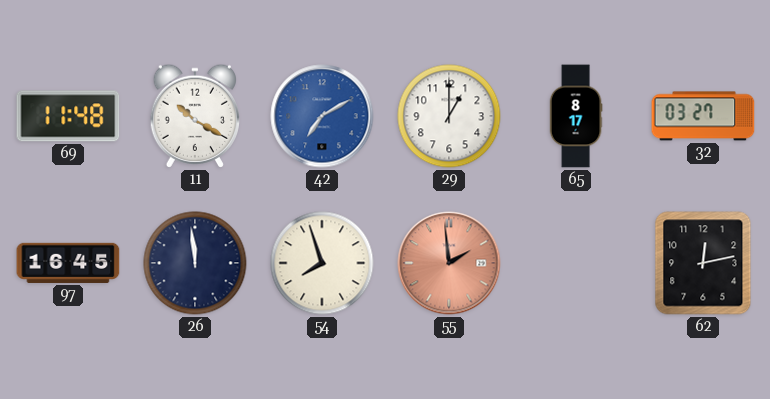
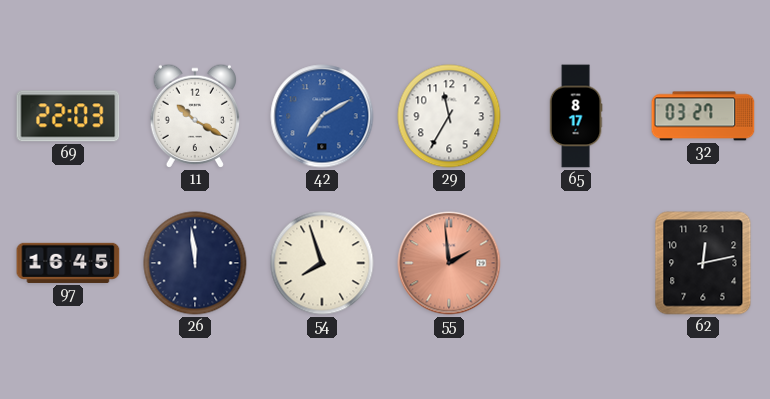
69: 11:48 -> 22:03
29: 1:00 -> 11:35
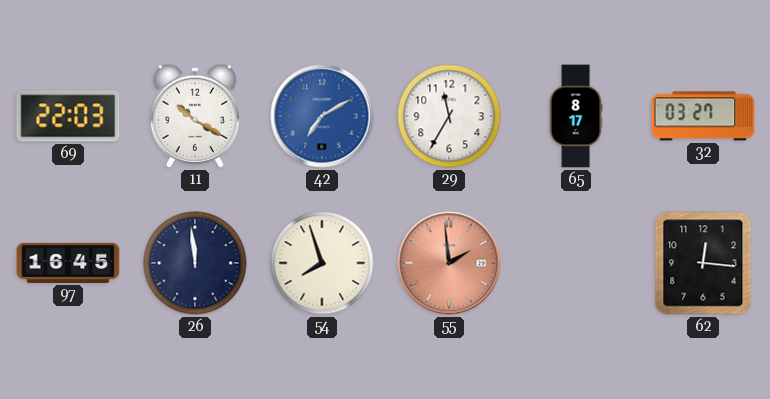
62: 12:13 -> 12:16
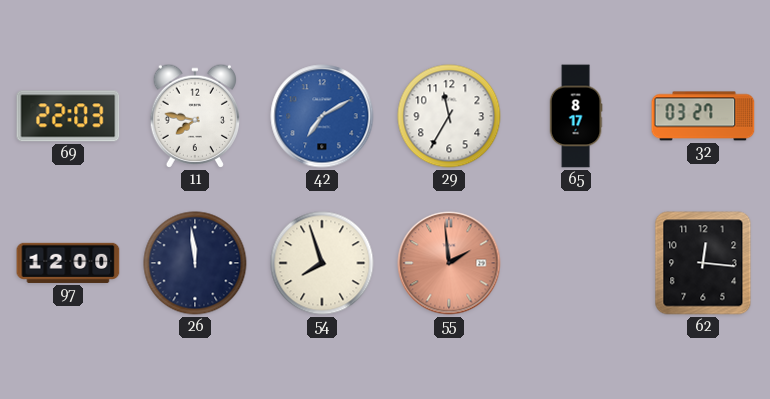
11: 10:20 -> 7:47
97: 16:45 -> 12:00
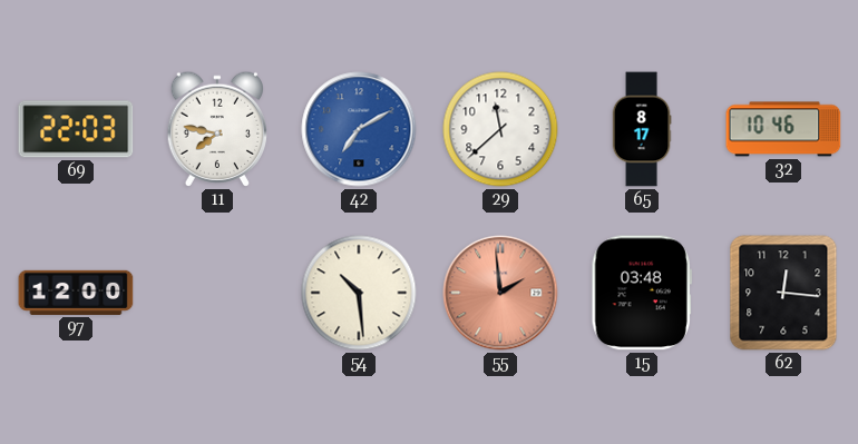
29: 11:35 -> 11:38
32: 03:27 -> 10:46
26: 11:59 -> none
54: 7:57 -> 10:29
15: none -> 03:48
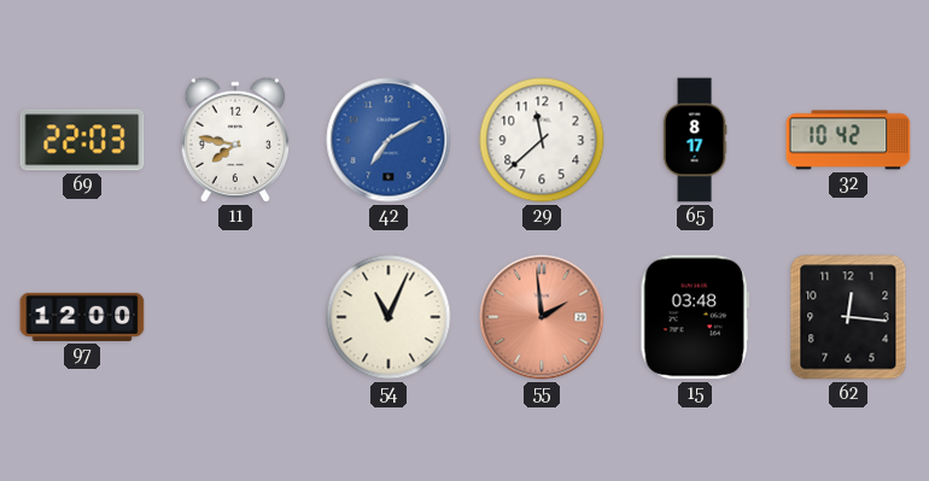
32: 10:46 -> 10:42
54: 10:29 -> 11:04
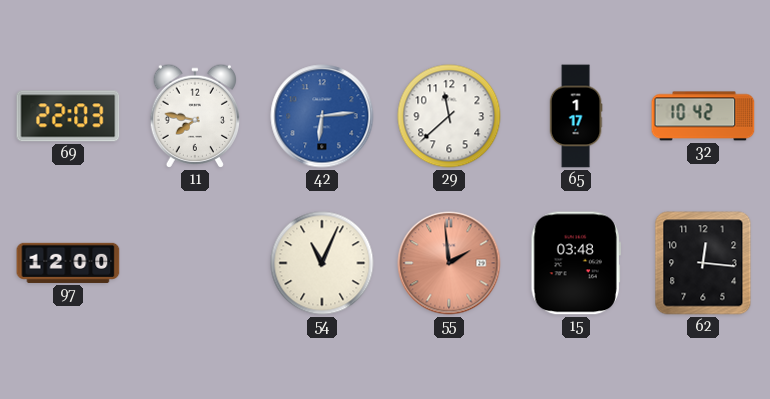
42: 7:10 -> 6:14
65: 8:17 -> 1:17
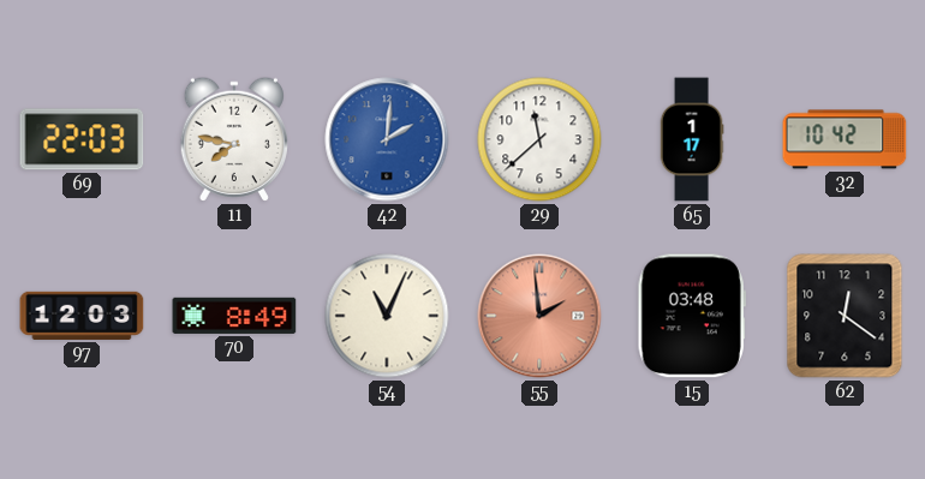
42: 6:14 -> 2:01
97: 12:00 -> 12:03
70: none -> 8:49
62: 12:16 -> 12:21
